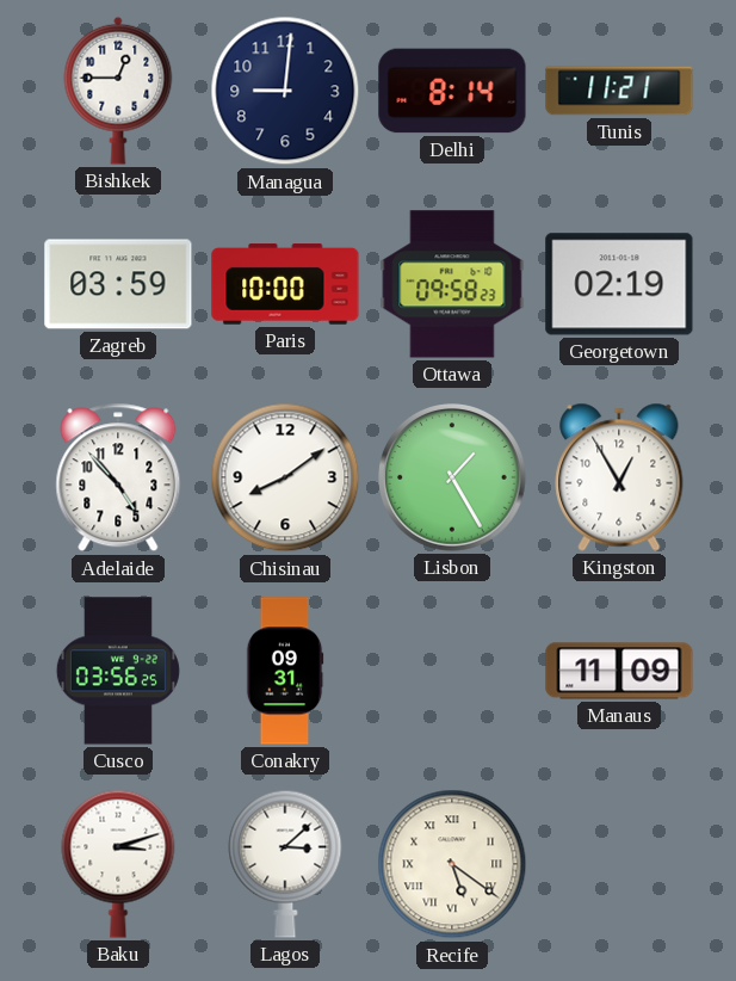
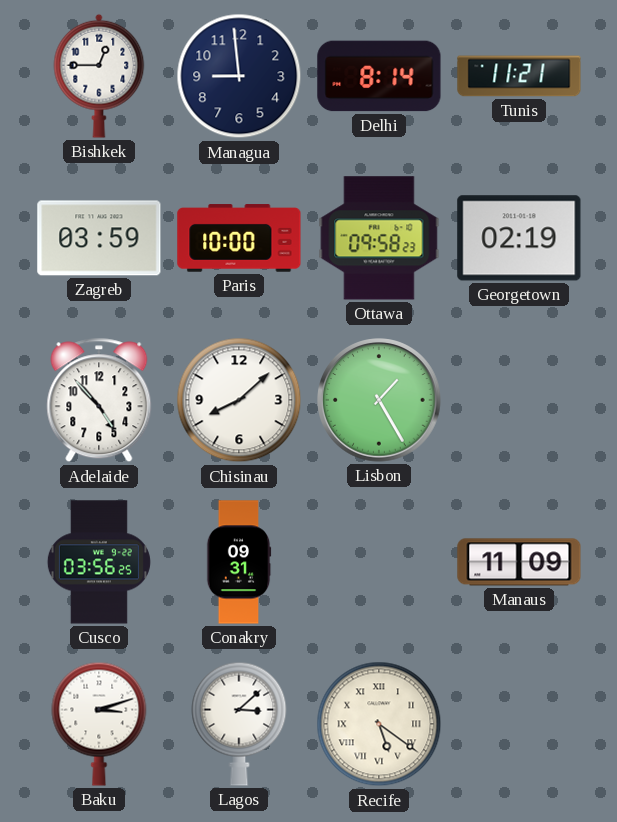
Managua: 9:01 -> 8:59
Chisinau: 8:09 -> 8:08
Kingston: 12:55 -> none
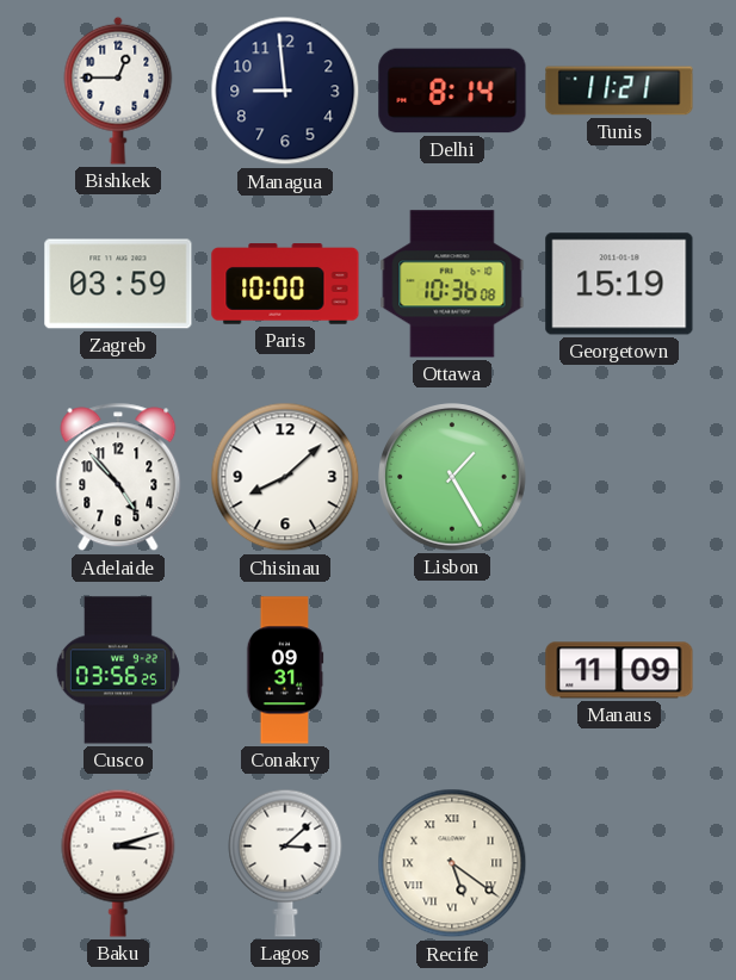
Ottawa: 09:58 -> 10:36
Georgetown: 02:19 -> 15:19
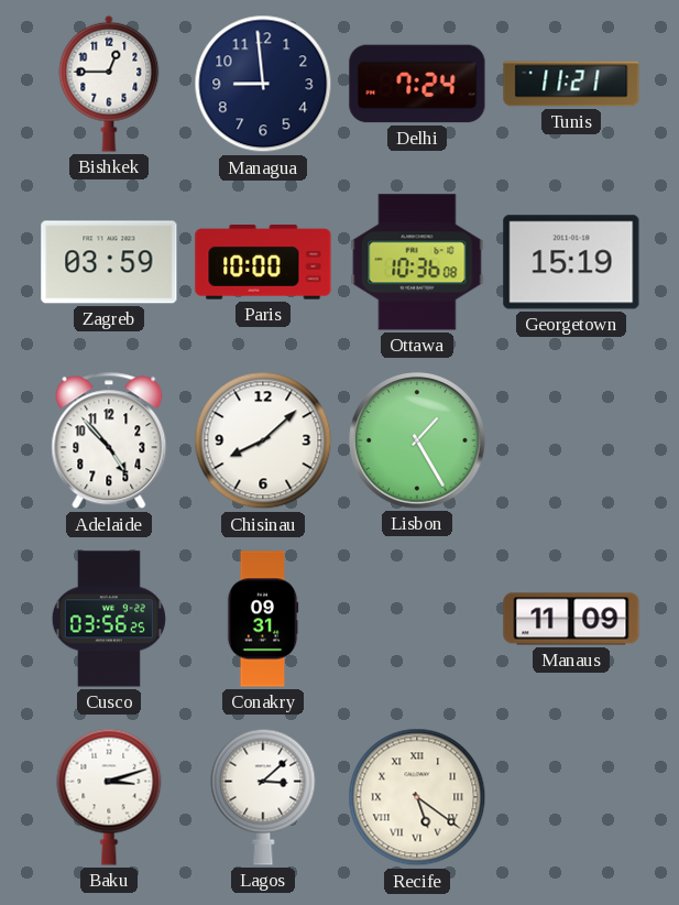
Delhi: 8:14 -> 7:24
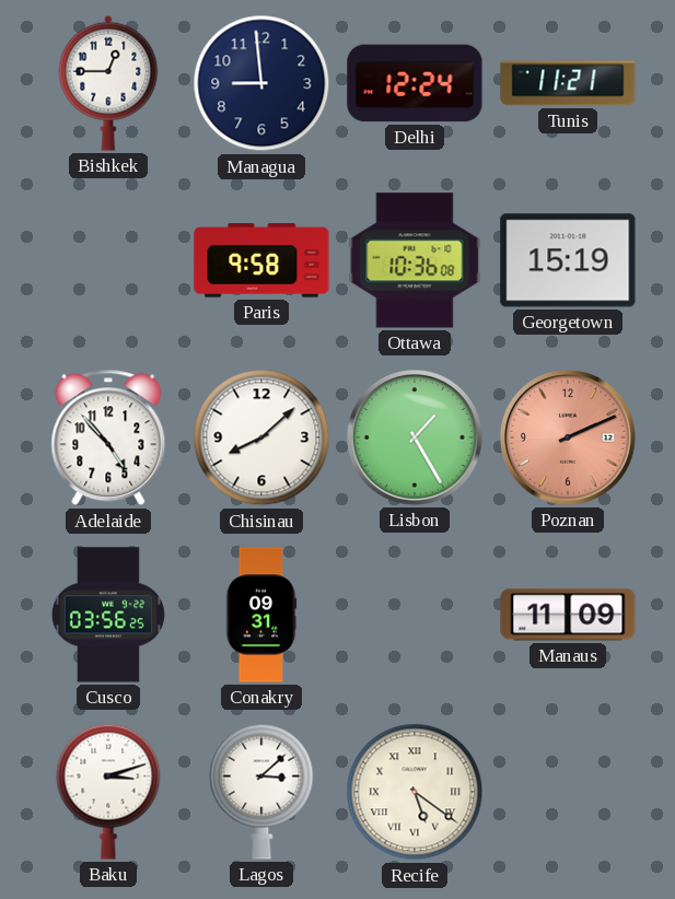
Delhi: 7:24 -> 12:24
Zagreb: 03:59 -> none
Paris: 10:00 -> 9:58
Poznan: none -> 2:11
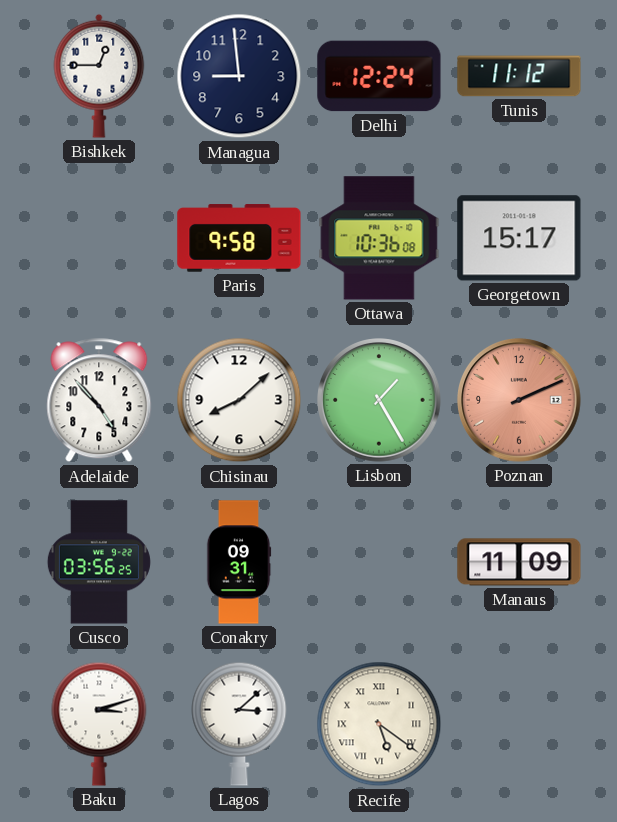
Tunis: 11:21 -> 11:12
Georgetown: 15:19 -> 15:17
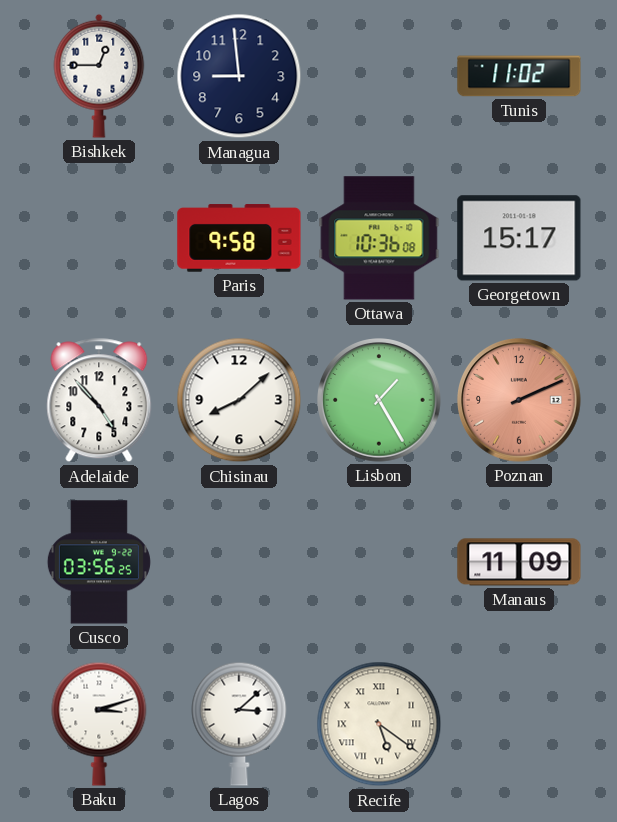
Delhi: 12:24 -> none
Tunis: 11:12 -> 11:02
Conakry: 09:31 -> none
